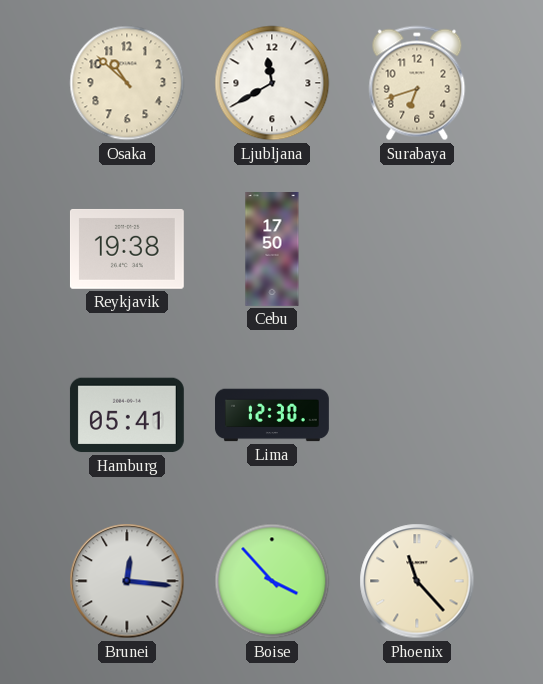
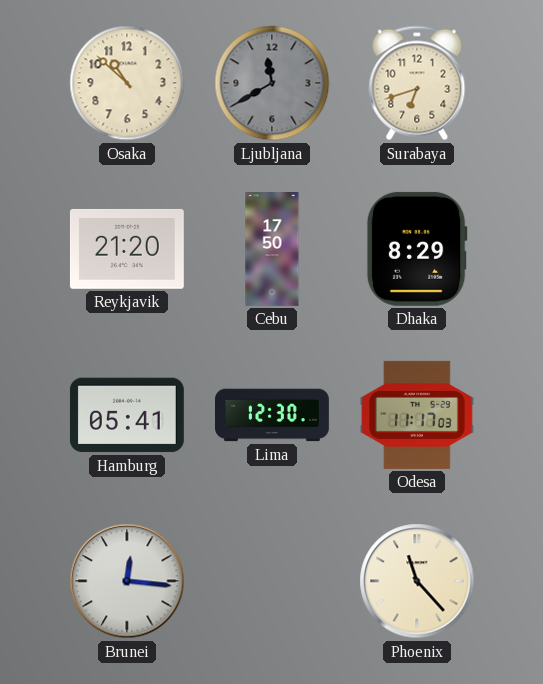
Ljubljana dial: white -> grey
Reykjavik: 19:38 -> 21:20
Dhaka: none -> 8:29
Odesa: none -> 11:17
Boise: 3:53 -> none
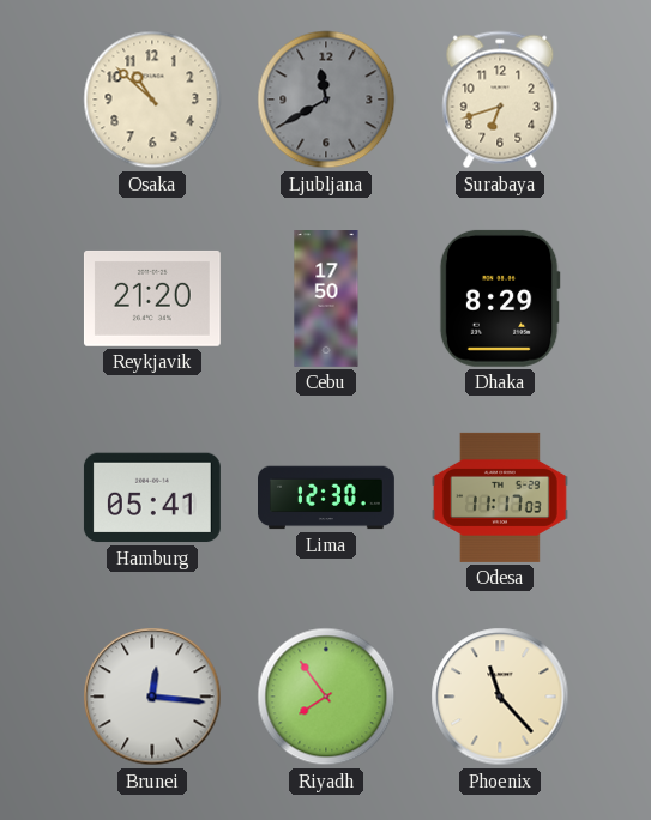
Riyadh: none -> 7:54
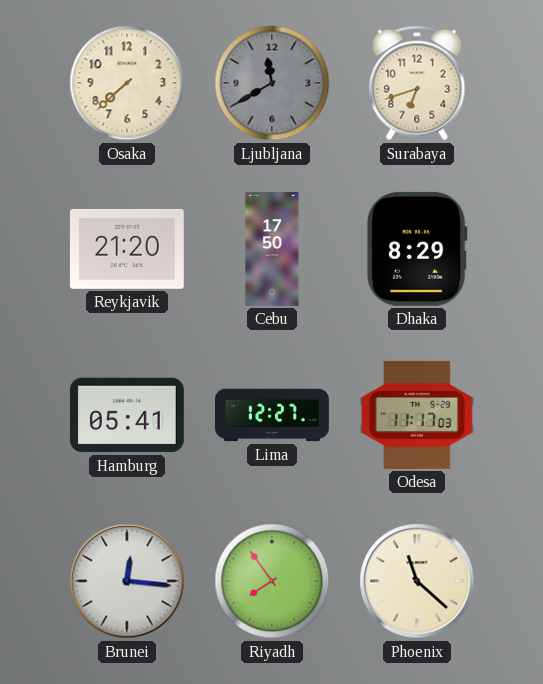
Osaka: 10:52 -> 7:38
Lima: 12:30 -> 12:27
Phoenix: 11:23 -> 11:22
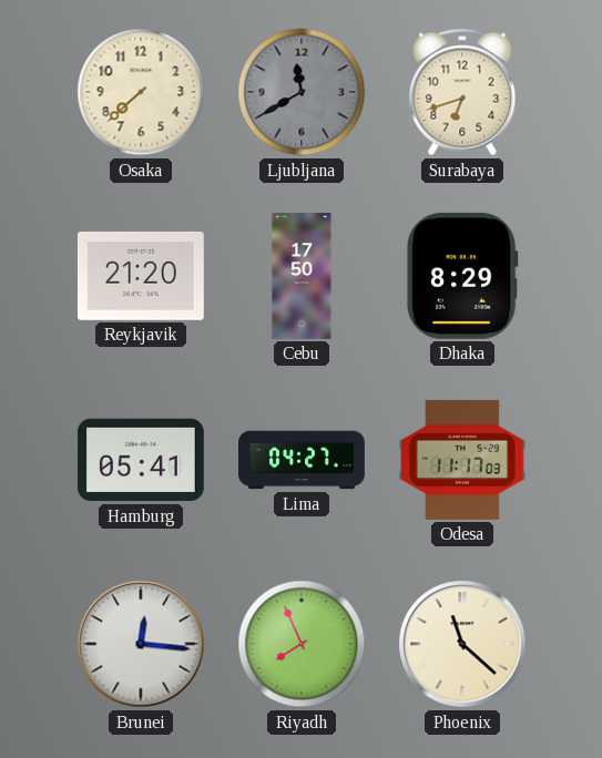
Lima: 12:27 -> 04:27
Riyadh: 7:54 -> 7:56
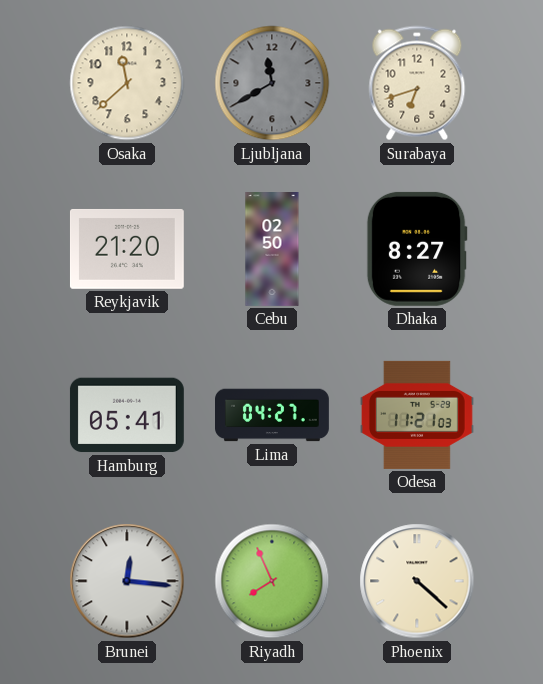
Osaka: 7:38 -> 11:38
Cebu: 17:50 -> 02:50
Dhaka: 8:29 -> 8:27
Odesa: 11:17 -> 11:21
Phoenix: 11:22 -> 4:22
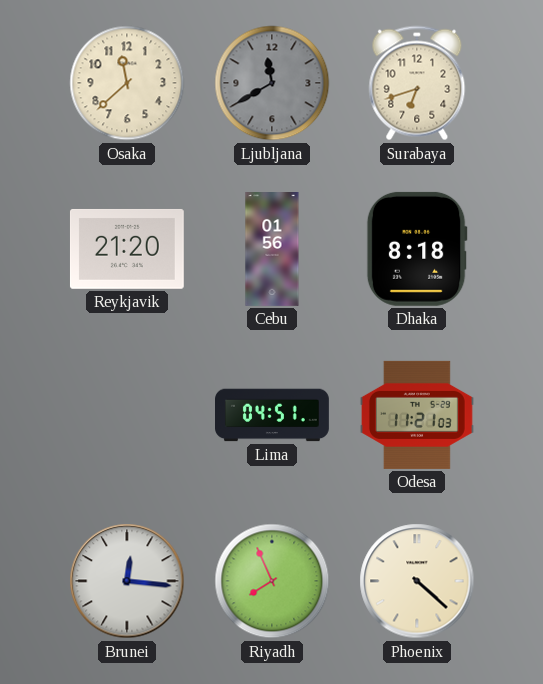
Cebu: 02:50 -> 01:56
Dhaka: 8:27 -> 8:18
Hamburg: 05:41 -> none
Lima: 04:27 -> 04:51
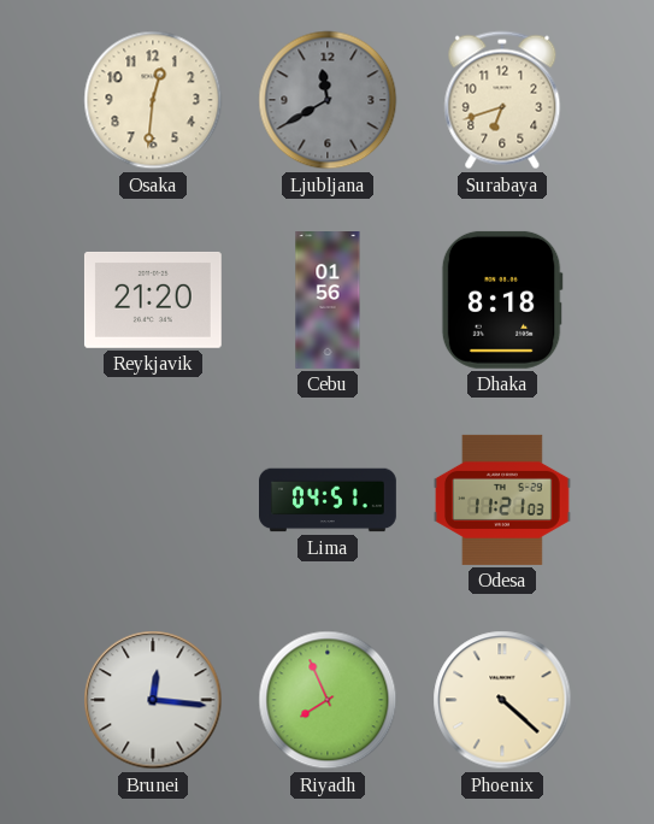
Osaka: 11:38 -> 12:31
